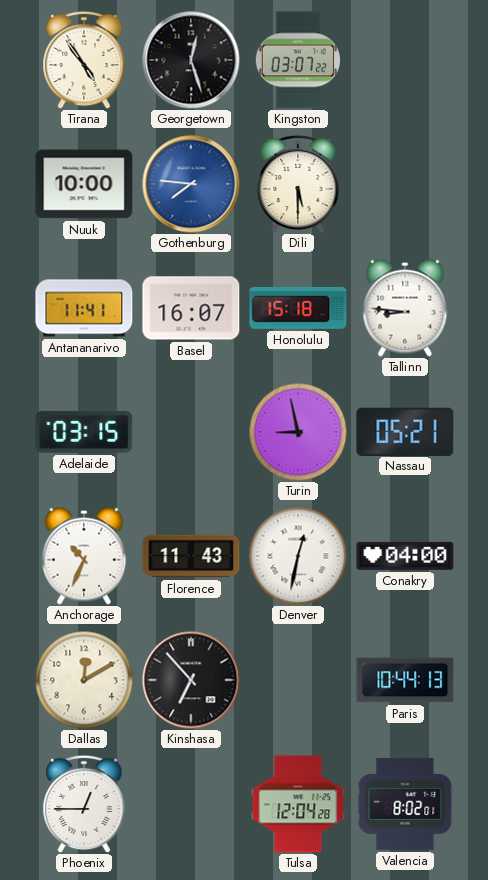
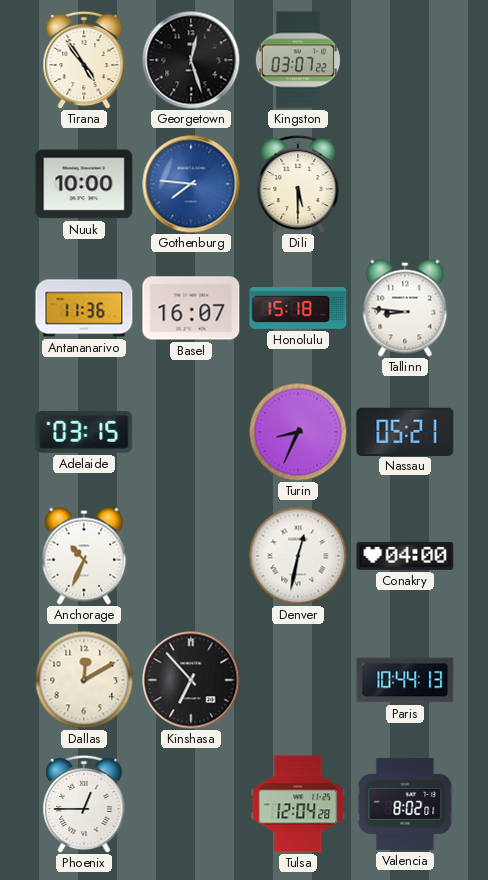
Antananarivo: 11:41 -> 11:36
Turin: 8:58 -> 8:34
Florence: 11:43 -> none
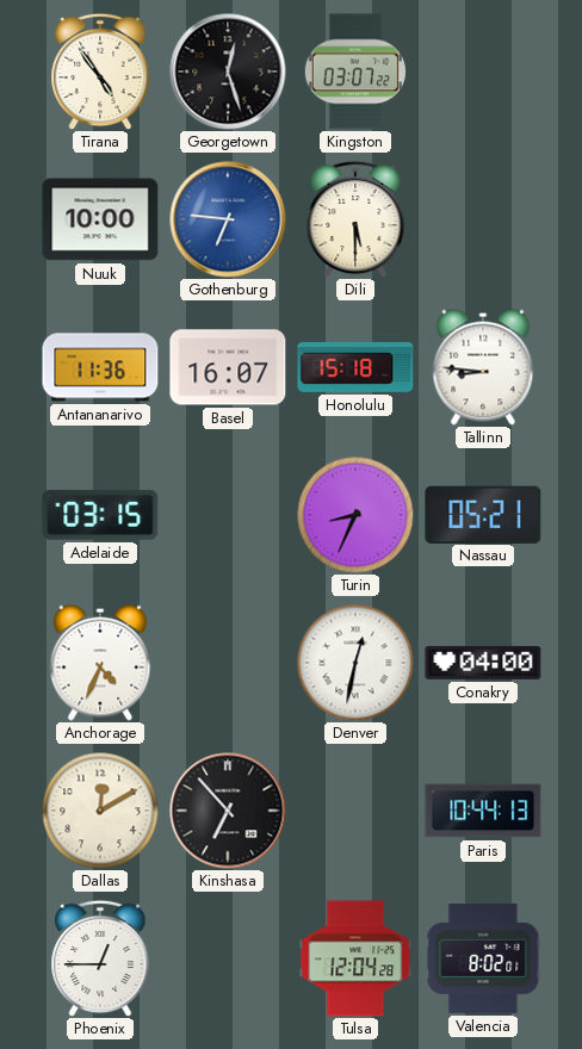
Gothenburg: 7:46 -> 6:46
Anchorage: 10:34 -> 4:34
